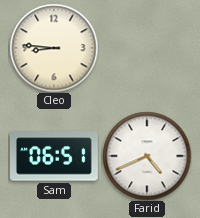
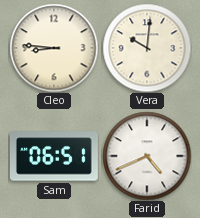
Vera: none -> 10:01
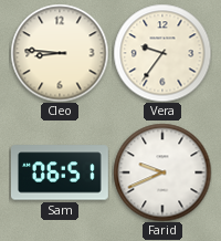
Vera: 10:01 -> 9:36
Farid: 4:41 -> 9:41
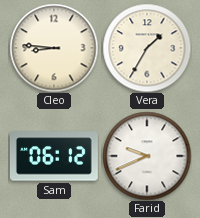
Vera: 9:36 -> 1:35
Sam: 06:51 -> 06:12
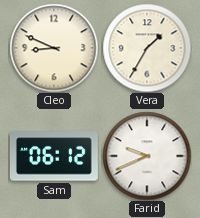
Cleo: 8:46 -> 8:49
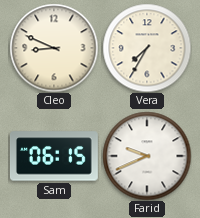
Vera: 1:35 -> 7:35
Sam: 06:12 -> 06:15
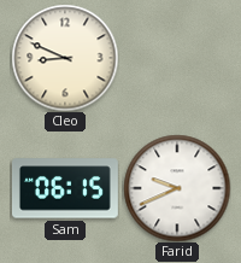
Vera: 7:35 -> none
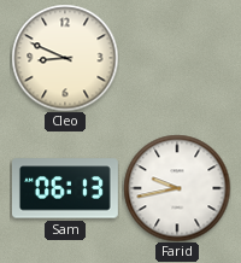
Sam: 06:15 -> 06:13
Farid: 9:41 -> 9:43
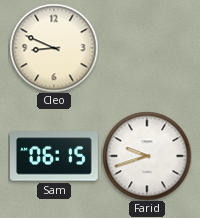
Sam: 06:13 -> 06:15
Farid: 9:43 -> 9:42
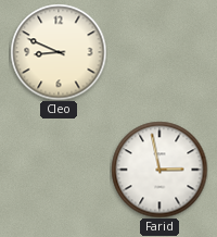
Sam: 06:15 -> none
Farid: 9:42 -> 2:58
